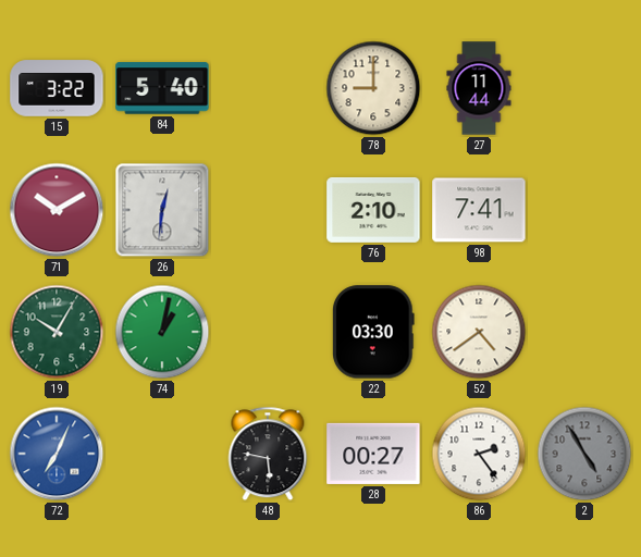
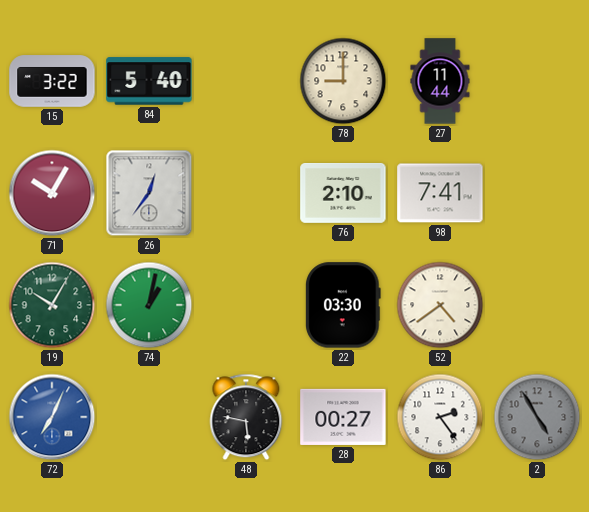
71: 10:10 -> 10:05
26: 12:31 -> 12:36
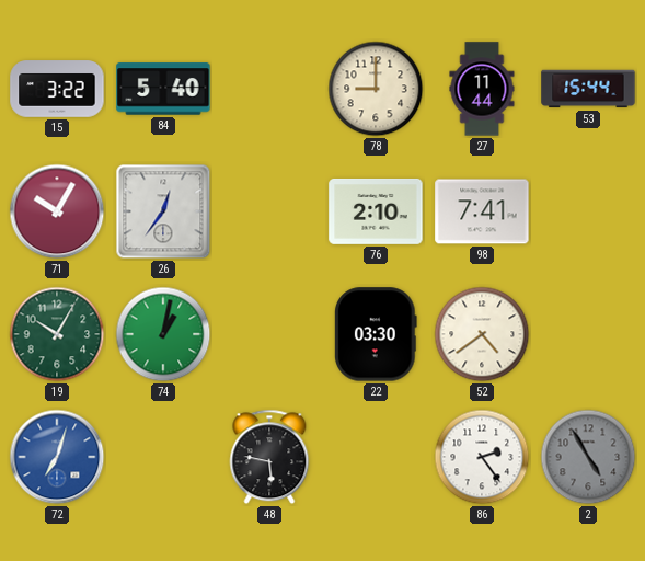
53: none -> 15:44
72: 7:04 -> 7:03
28: 00:27 -> none
